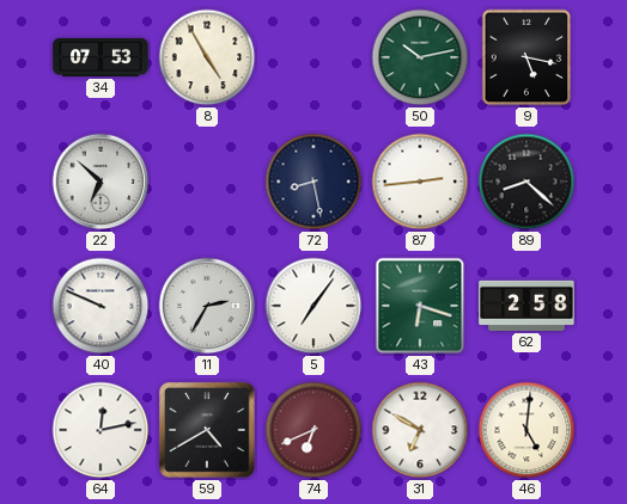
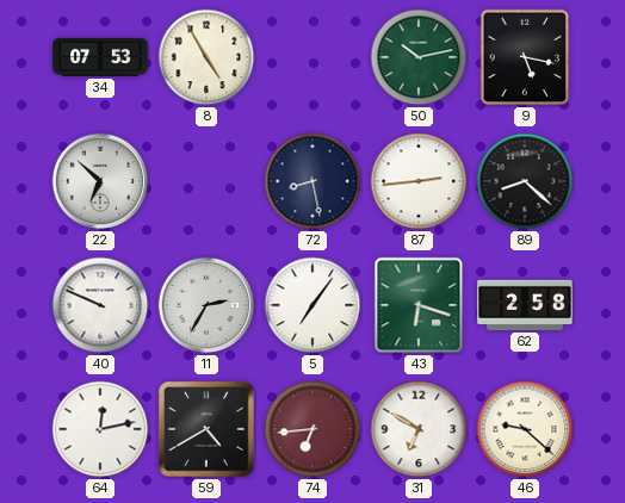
74: 6:41 -> 6:44
46: 5:01 -> 9:22
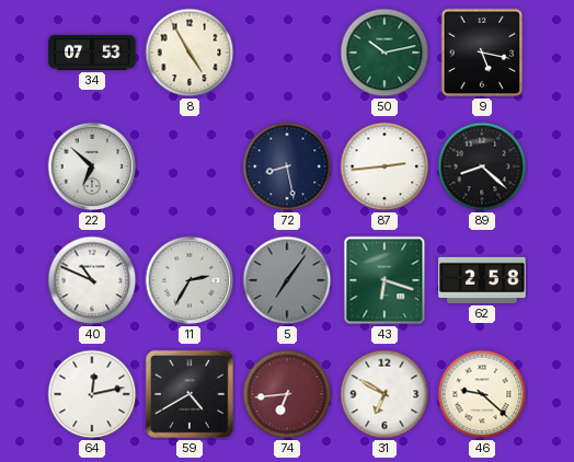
40: 9:49 -> 10:49
5 dial: white -> grey
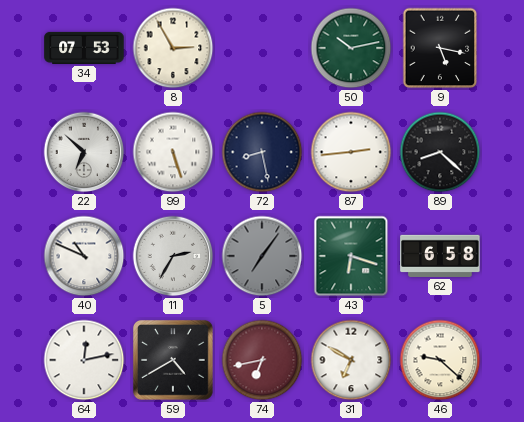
8: 4:55 -> 2:55
99: none -> 5:27
62: 2:58 -> 6:58
74: 6:44 -> 6:43
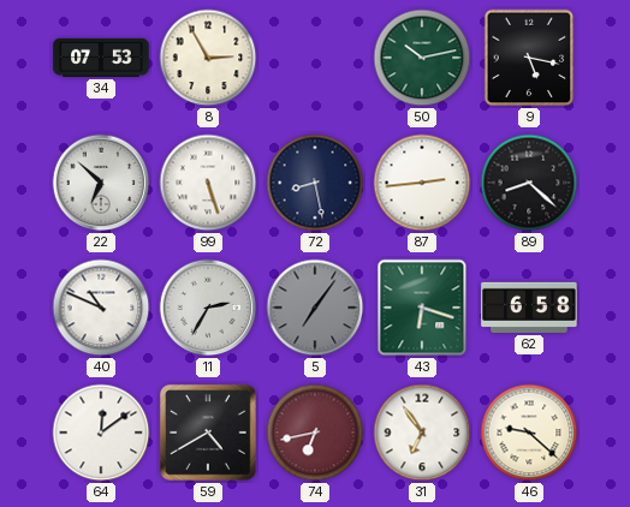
64: 12:13 -> 12:09
31: 6:50 -> 6:54
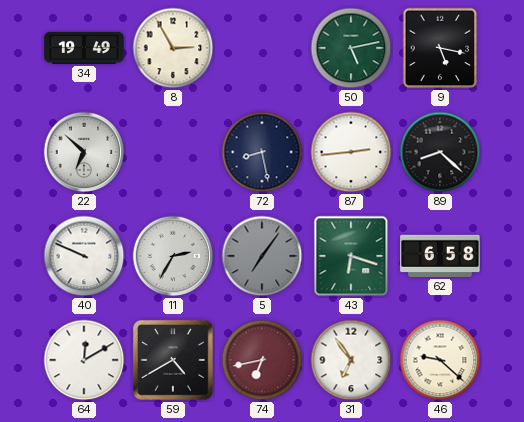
34: 07:53 -> 19:49
50: 10:13 -> 5:13
99: 5:27 -> none
40: 10:49 -> 9:49
64: 12:09 -> 12:10
